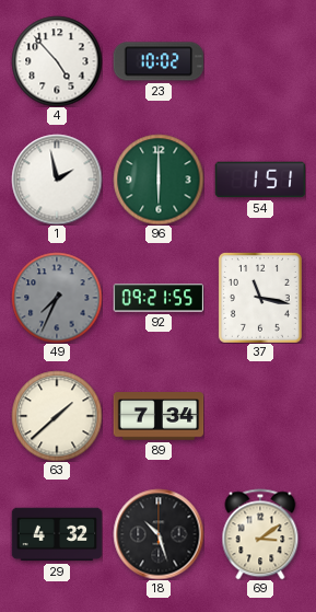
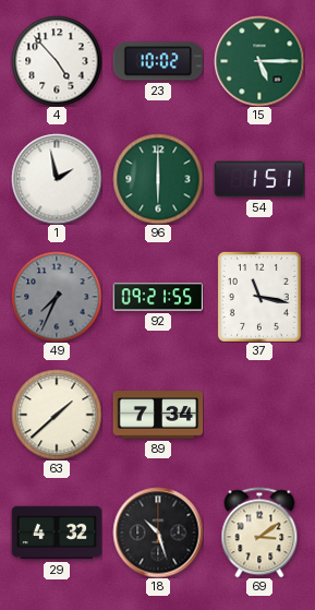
15: none -> 5:15
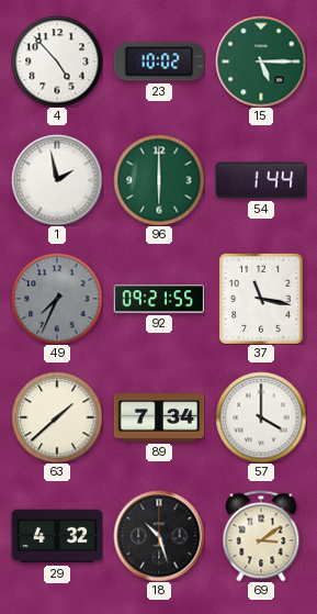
54: 1:51 -> 1:44
57: none -> 4:00
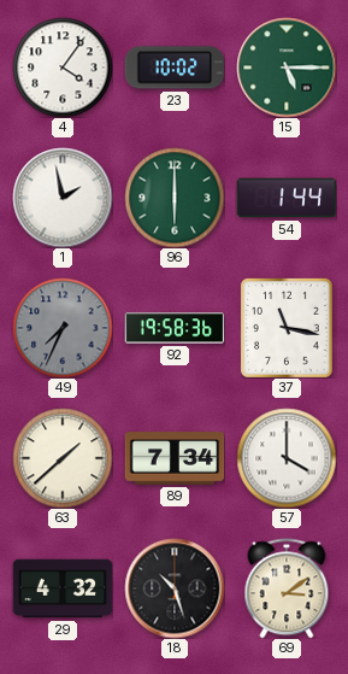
4: 4:53 -> 4:06
92: 09:21 -> 19:58
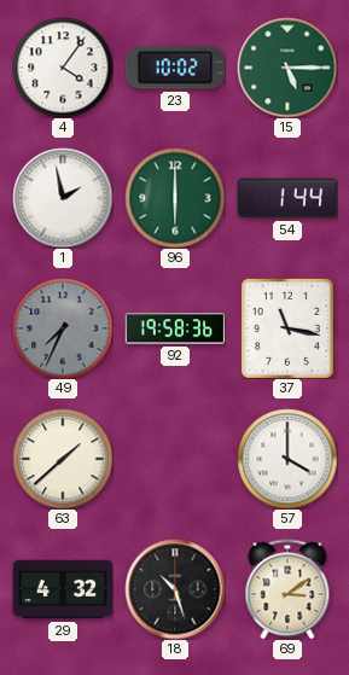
89: 7:34 -> none
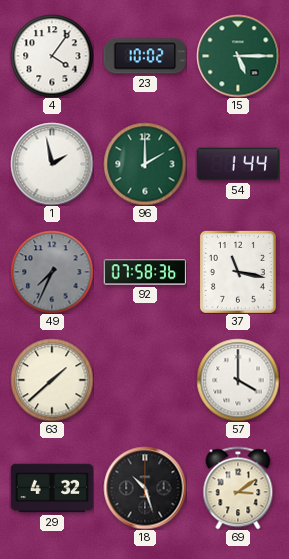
96: 6:00 -> 2:00
92: 19:58 -> 07:58
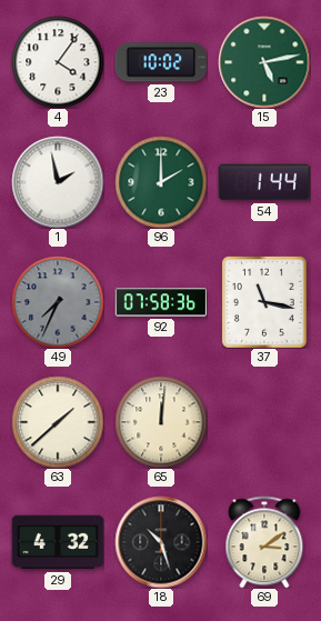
15: 5:15 -> 5:13
65: none -> 12:01
57: 4:00 -> none
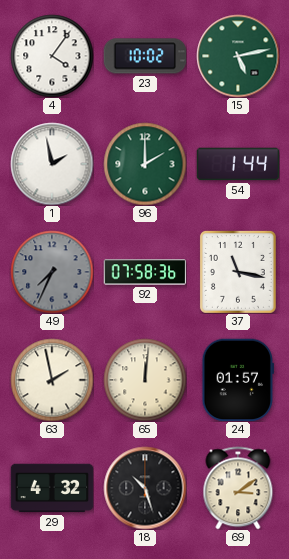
63: 1:38 -> 1:58
24: none -> 01:57
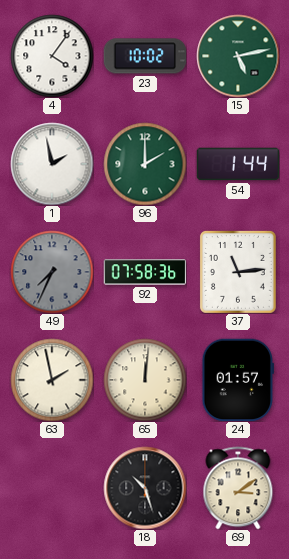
37: 11:17 -> 11:14
29: 4:32 -> none
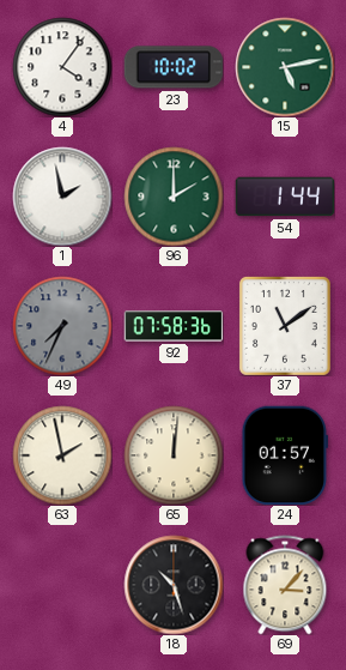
37: 11:14 -> 11:09
69: 3:09 -> 3:07
